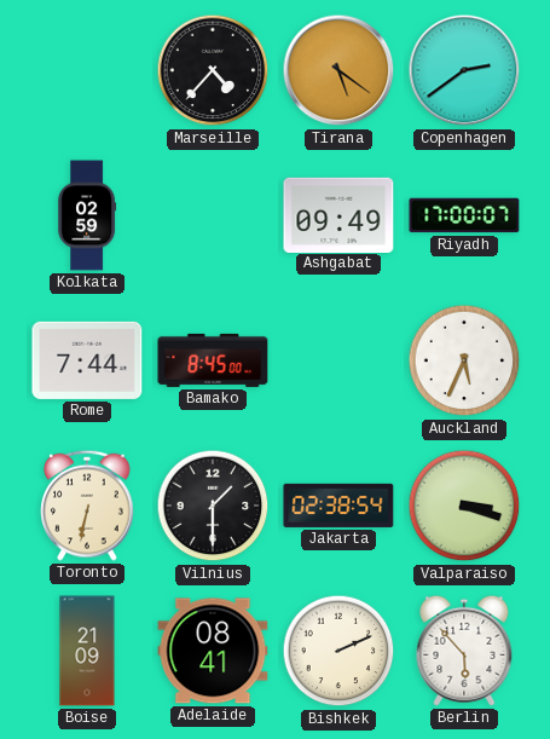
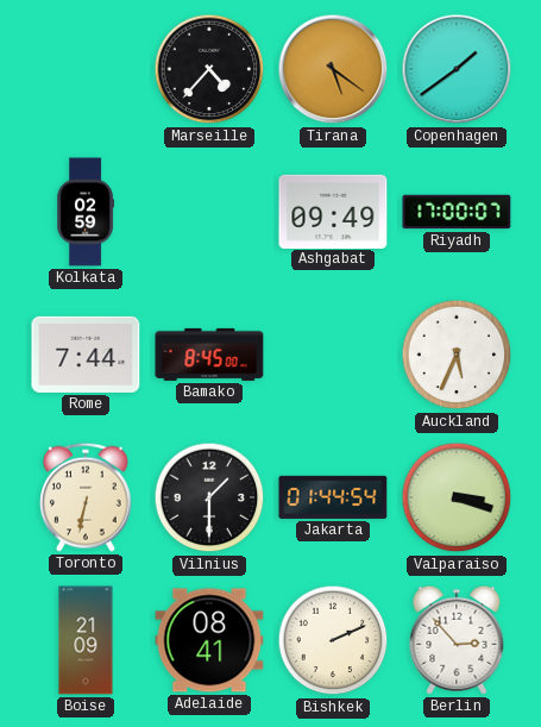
Copenhagen: 2:39 -> 1:39
Jakarta: 02:38 -> 01:44
Berlin: 5:53 -> 2:53
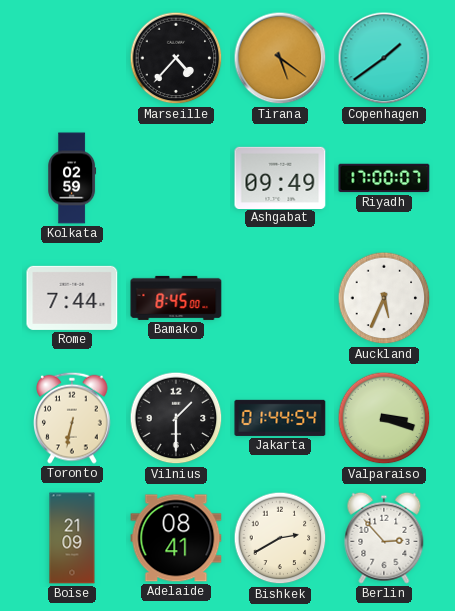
Bishkek: 2:11 -> 2:40
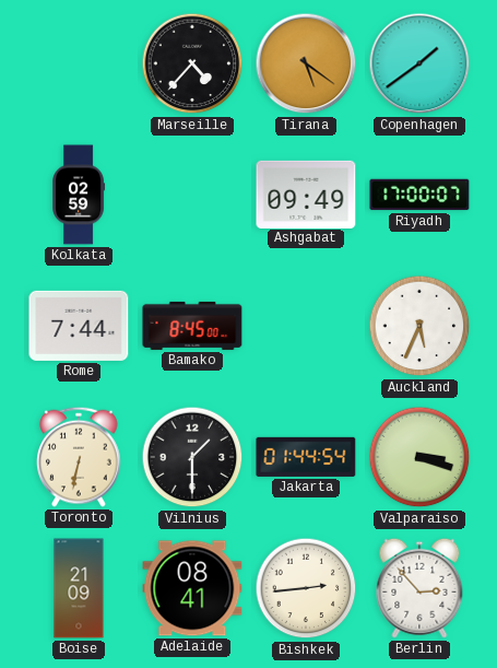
Bishkek: 2:40 -> 2:44
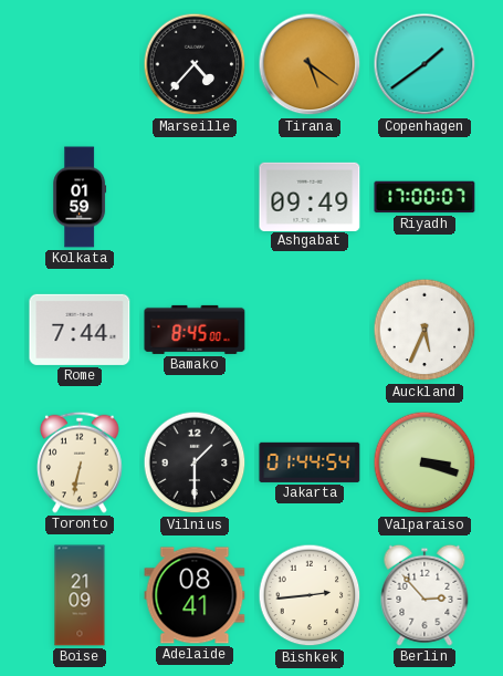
Kolkata: 02:59 -> 01:59
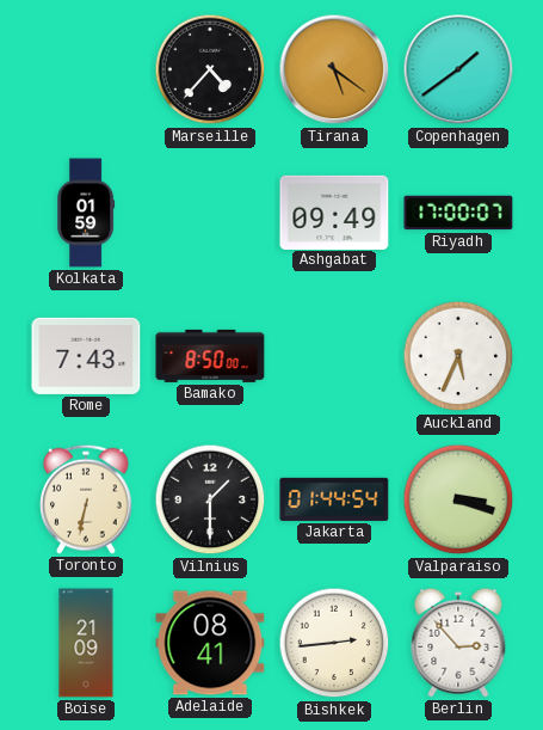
Rome: 7:44 -> 7:43
Bamako: 8:45 -> 8:50
